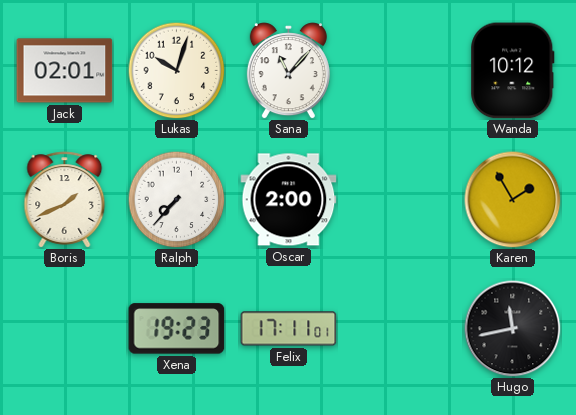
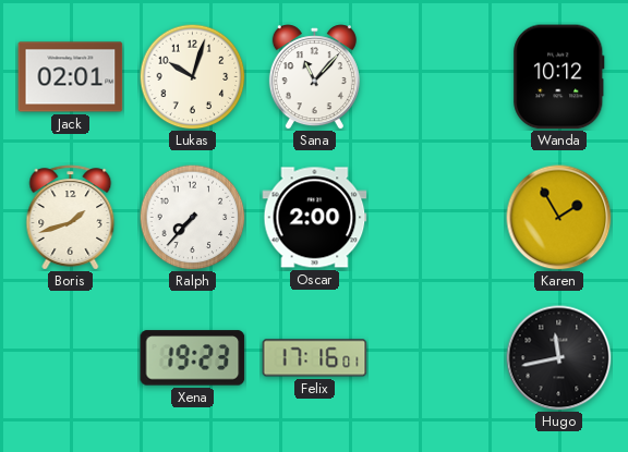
Boris: 1:41 -> 1:42
Felix: 17:11 -> 17:16
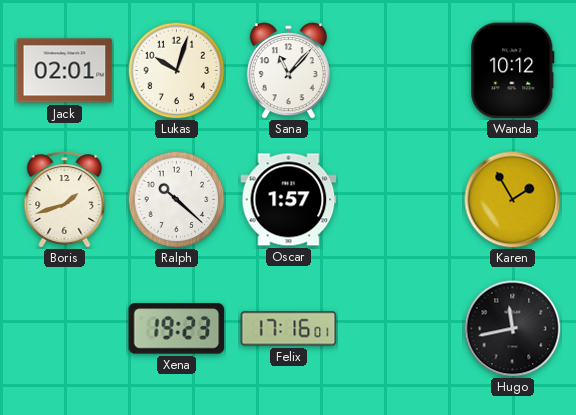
Ralph: 7:37 -> 10:22
Oscar: 2:00 -> 1:57
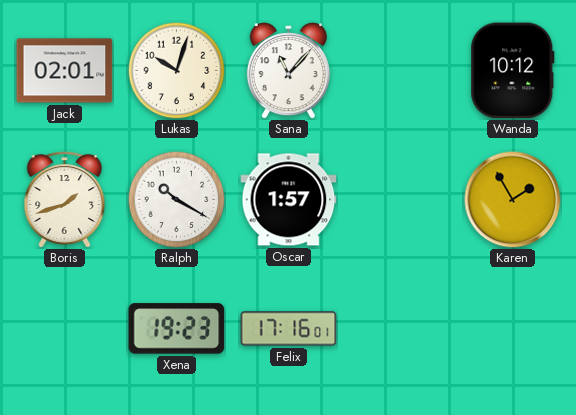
Ralph: 10:22 -> 10:20
Hugo: 11:43 -> none
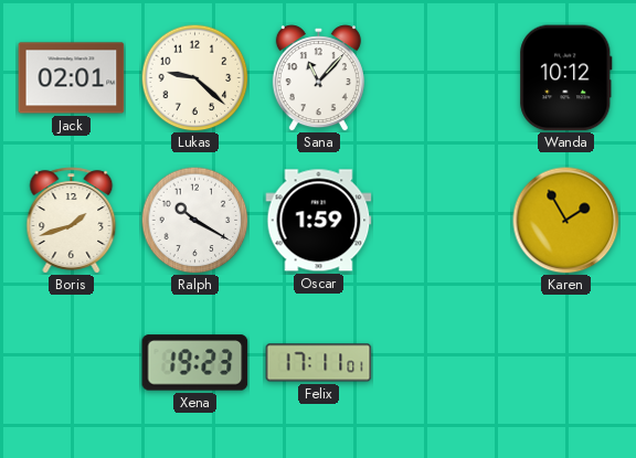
Lukas: 10:03 -> 9:22
Oscar: 1:57 -> 1:59
Felix: 17:16 -> 17:11
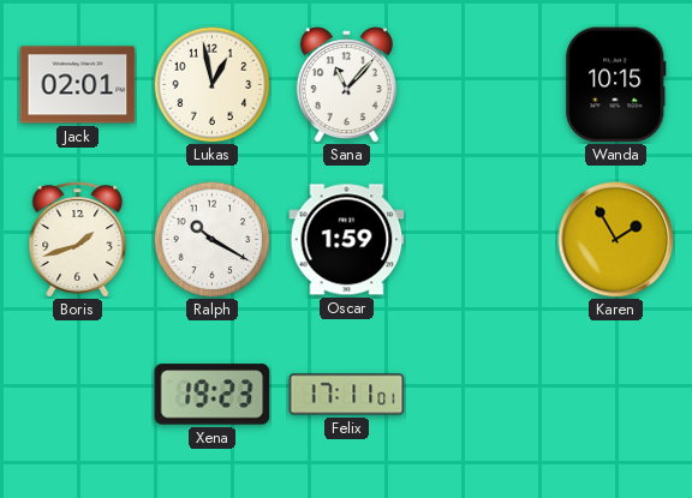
Lukas: 9:22 -> 12:58
Wanda: 10:12 -> 10:15
